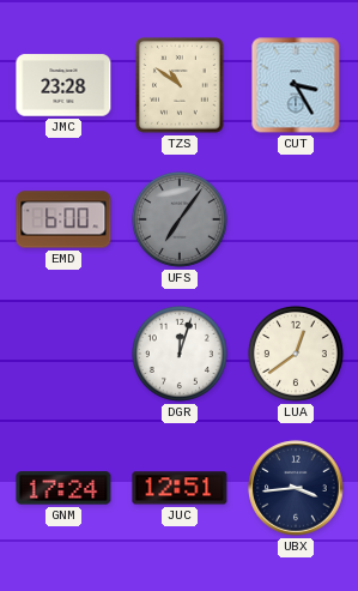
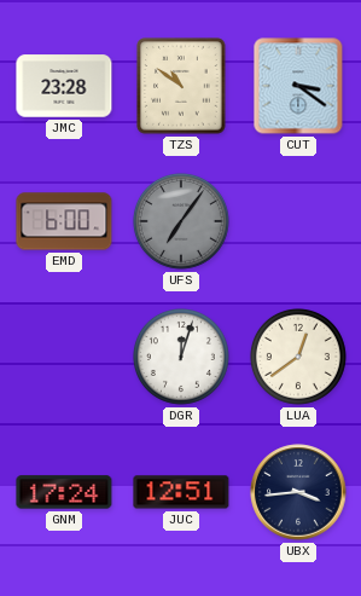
CUT: 3:25 -> 3:21
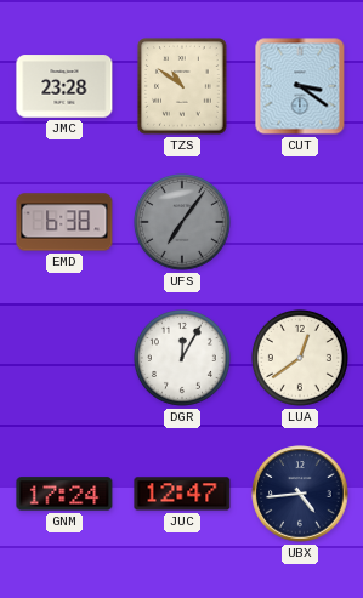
EMD: 6:00 -> 6:38
DGR: 12:03 -> 12:05
JUC: 12:51 -> 12:47
UBX: 3:44 -> 4:44
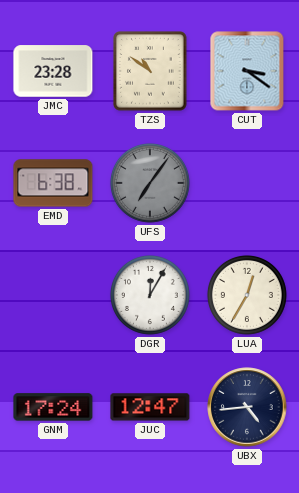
LUA: 12:39 -> 12:35
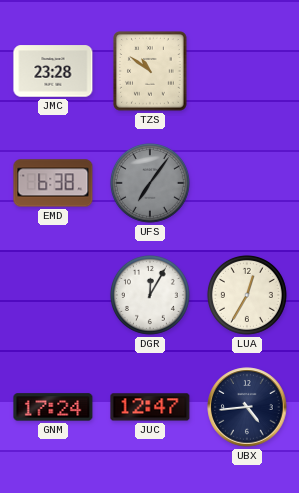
CUT: 3:21 -> none
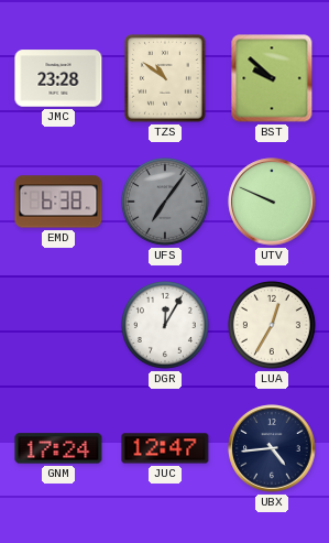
BST: none -> 9:52
UTV: none -> 9:49
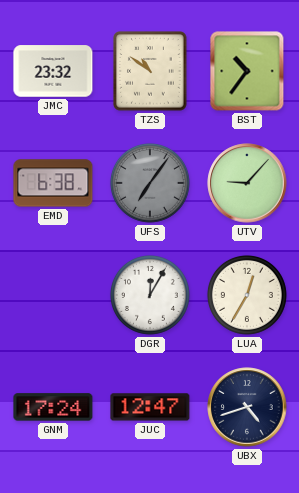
JMC: 23:28 -> 23:32
BST: 9:52 -> 10:36
UTV: 9:49 -> 9:07
UBX: 4:44 -> 4:42
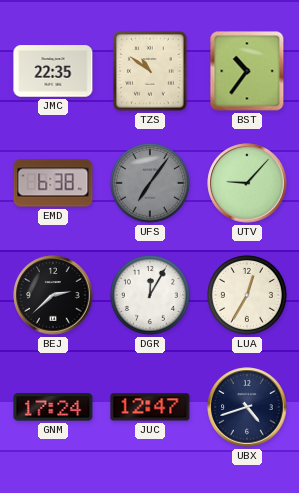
JMC: 23:32 -> 22:35
BEJ: none -> 2:38
